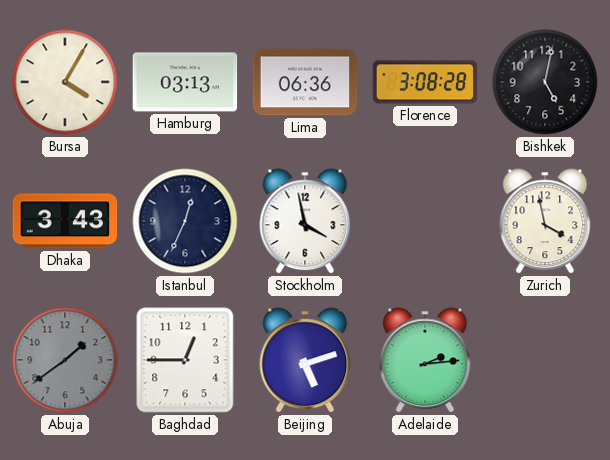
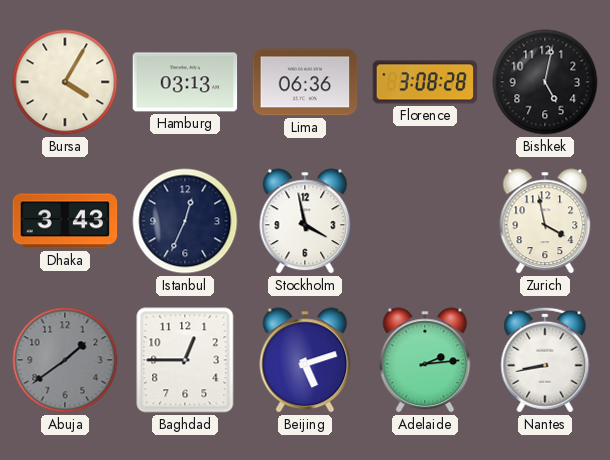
Nantes: none -> 8:43
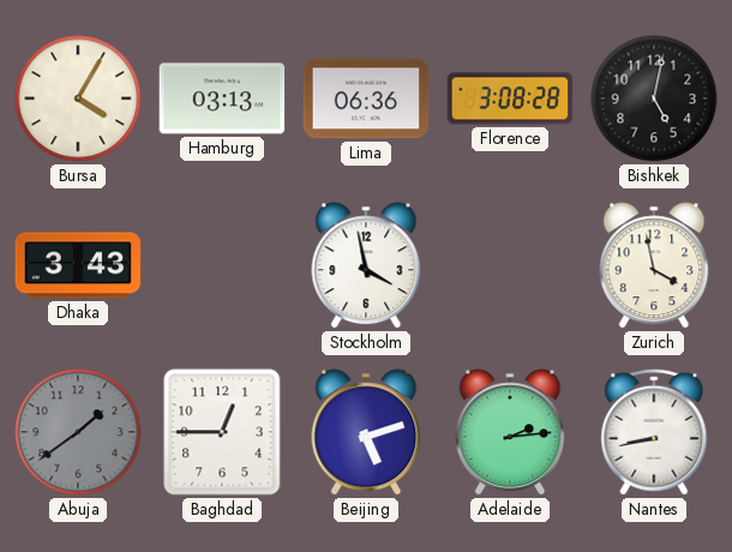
Istanbul: 12:34 -> none
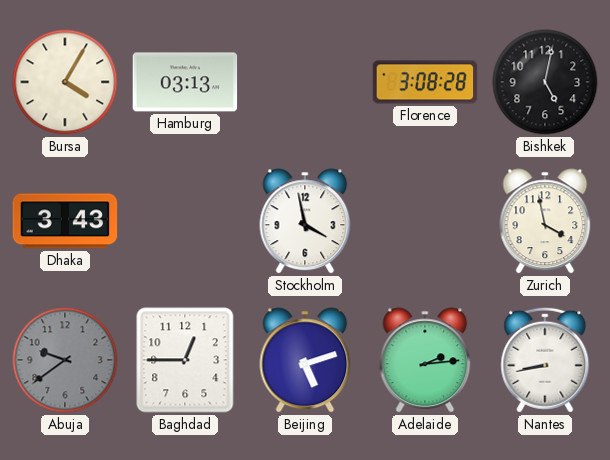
Lima: 06:36 -> none
Abuja: 1:39 -> 9:39
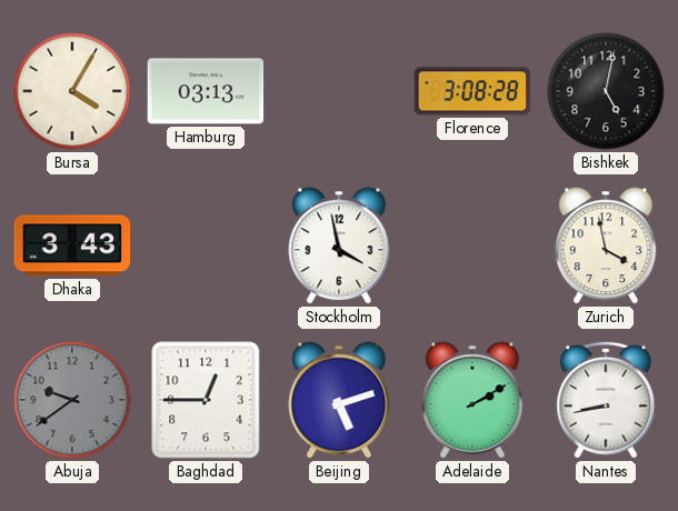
Adelaide: 2:14 -> 2:10
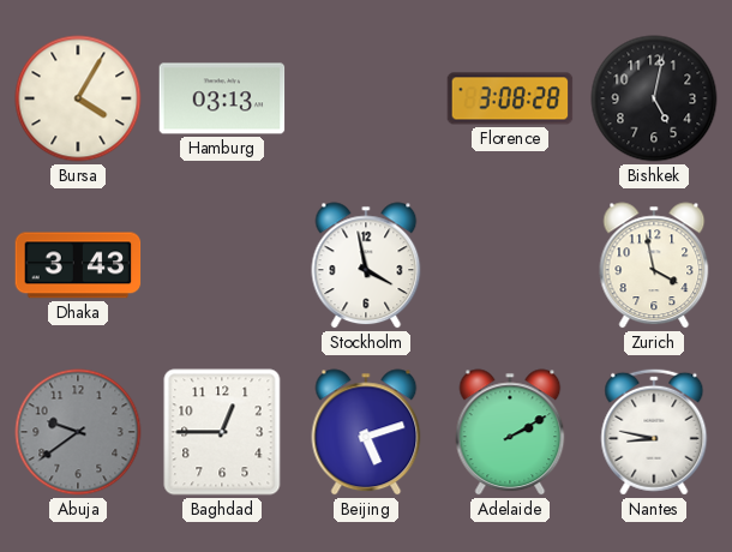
Nantes: 8:43 -> 8:47
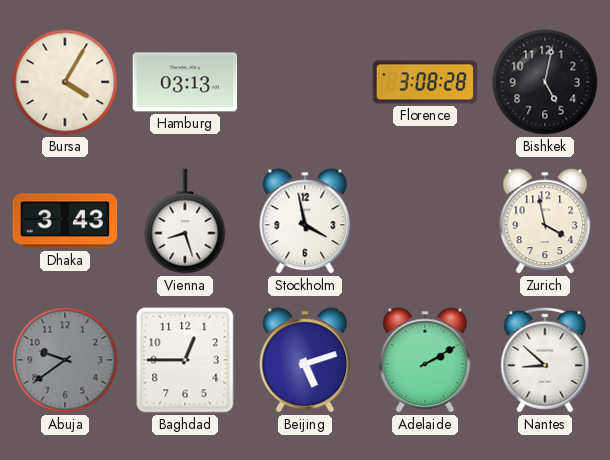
Vienna: none -> 8:27
Nantes: 8:47 -> 8:52
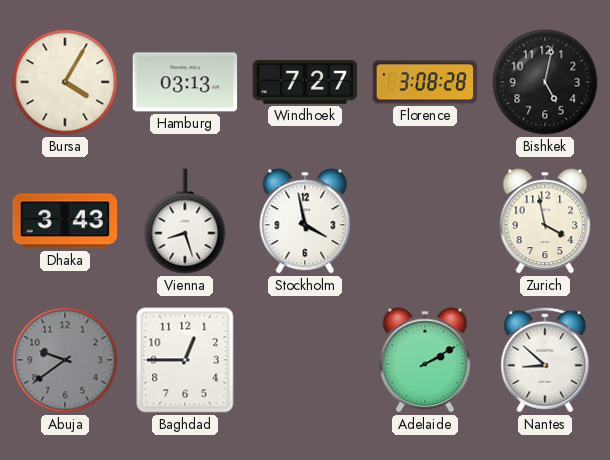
Windhoek: none -> 7:27
Beijing: 5:12 -> none
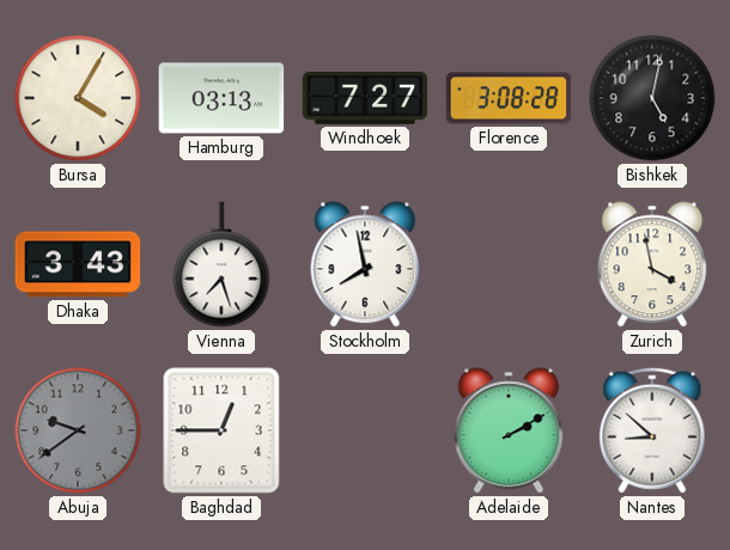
Vienna: 8:27 -> 7:27
Stockholm: 3:58 -> 7:58
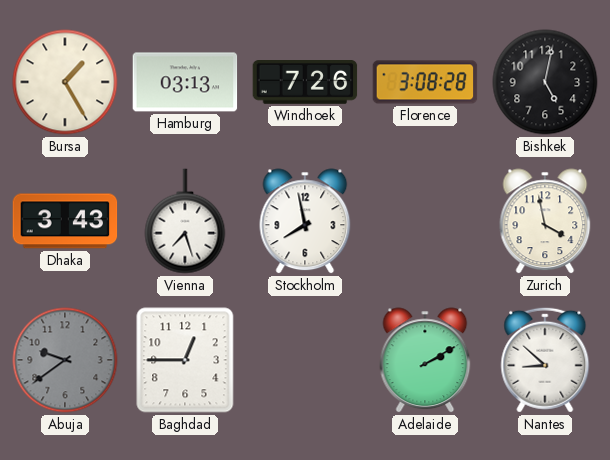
Bursa: 4:05 -> 1:25
Windhoek: 7:27 -> 7:26
